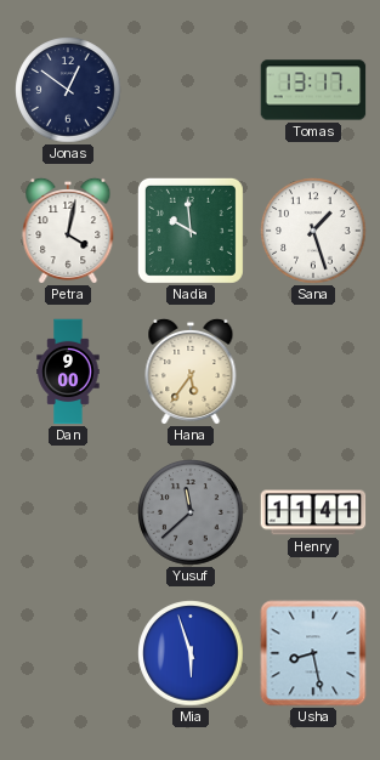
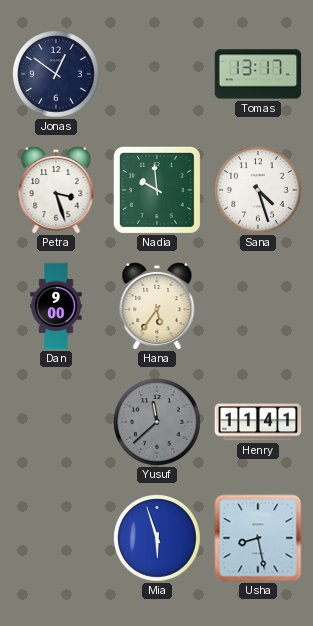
Petra: 4:02 -> 3:27
Sana: 1:27 -> 4:27
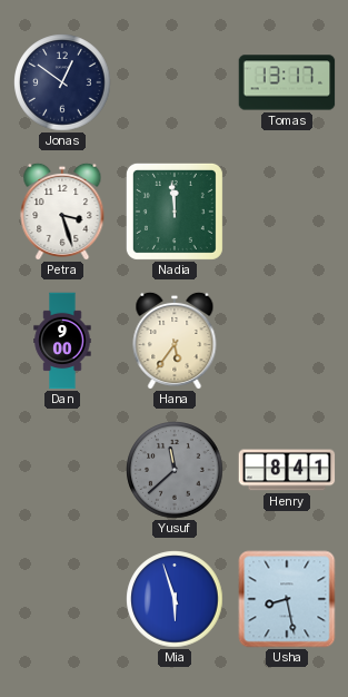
Nadia: 9:59 -> 11:59
Sana: 4:27 -> none
Henry: 11:41 -> 8:41
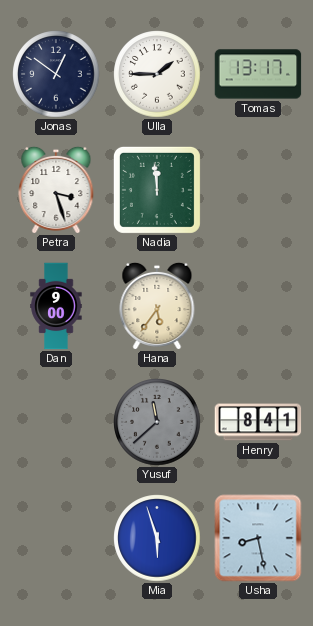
Ulla: none -> 1:45
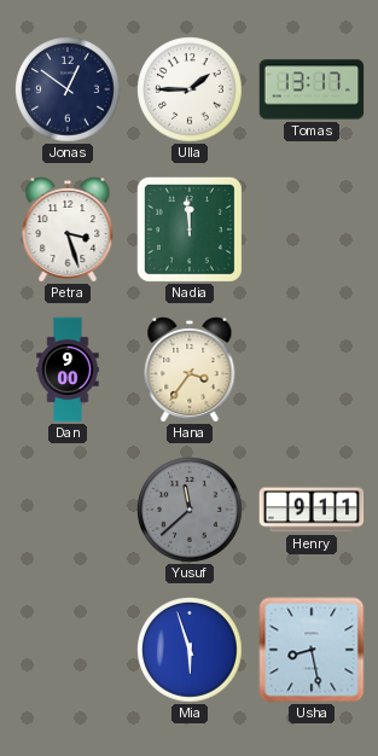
Hana: 5:36 -> 3:36
Henry: 8:41 -> 9:11
